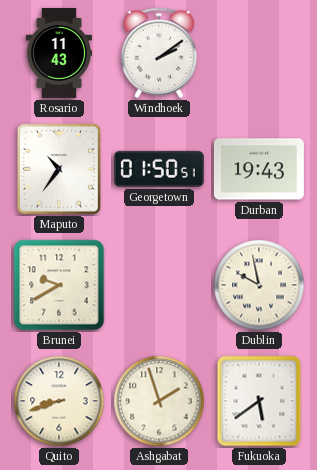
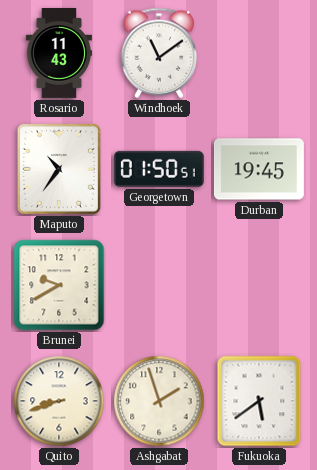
Windhoek: 2:09 -> 11:09
Durban: 19:43 -> 19:45
Dublin: 9:58 -> none
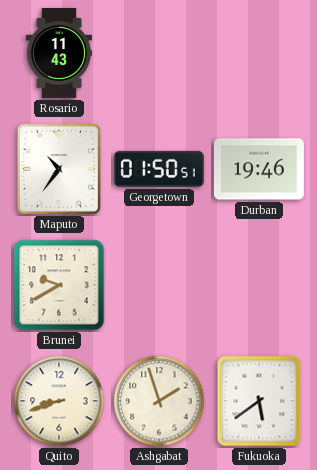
Windhoek: 11:09 -> none
Durban: 19:45 -> 19:46
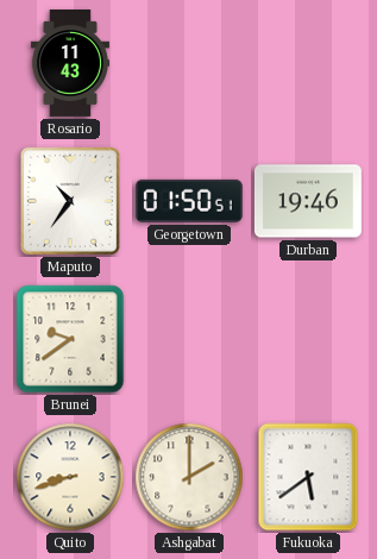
Brunei: 9:40 -> 9:39
Ashgabat: 1:57 -> 2:00
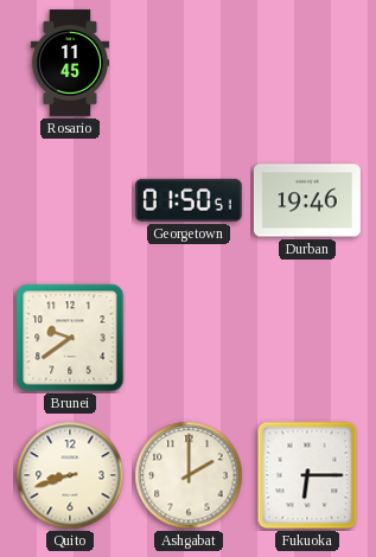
Rosario: 11:43 -> 11:45
Maputo: 10:36 -> none
Fukuoka: 5:39 -> 6:15
